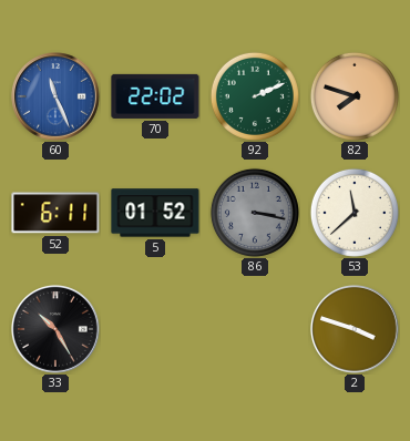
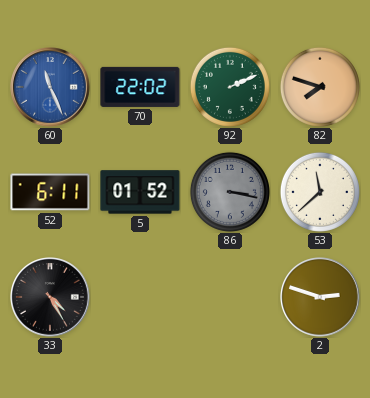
33: 10:25 -> 4:25
2: 3:48 -> 2:48
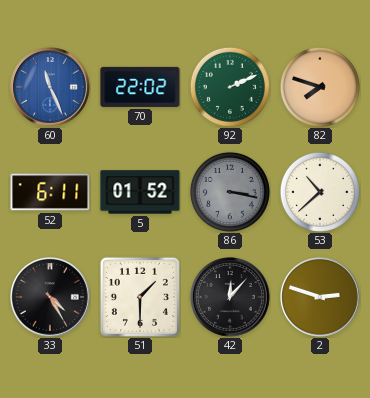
53: 11:38 -> 10:38
51: none -> 1:30
42: none -> 12:07
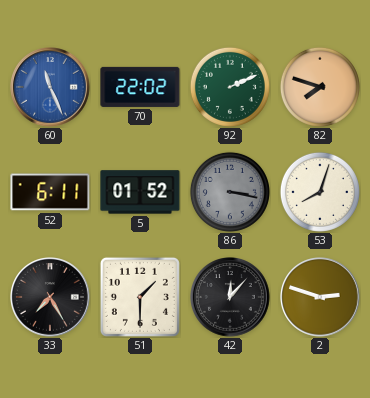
53: 10:38 -> 8:03
33: 4:25 -> 7:25
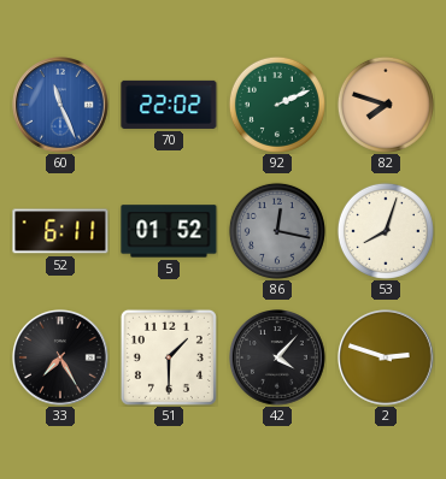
86: 3:17 -> 12:17
42: 12:07 -> 4:07
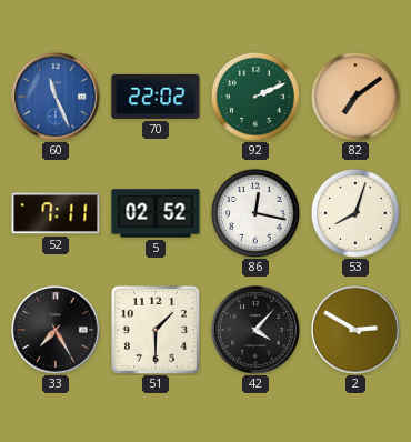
82: 7:48 -> 7:09
52: 6:11 -> 7:11
5: 01:52 -> 02:52
86 dial: grey -> white
2: 2:48 -> 2:50
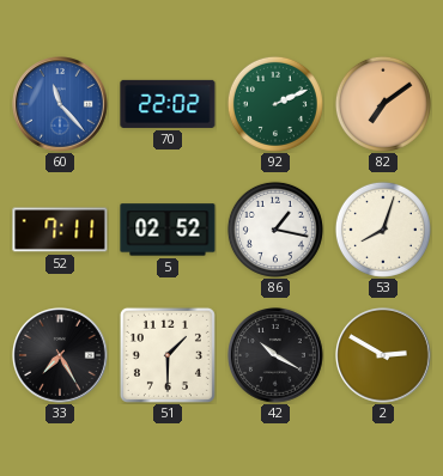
60: 11:26 -> 11:23
86: 12:17 -> 1:17
42: 4:07 -> 10:20
